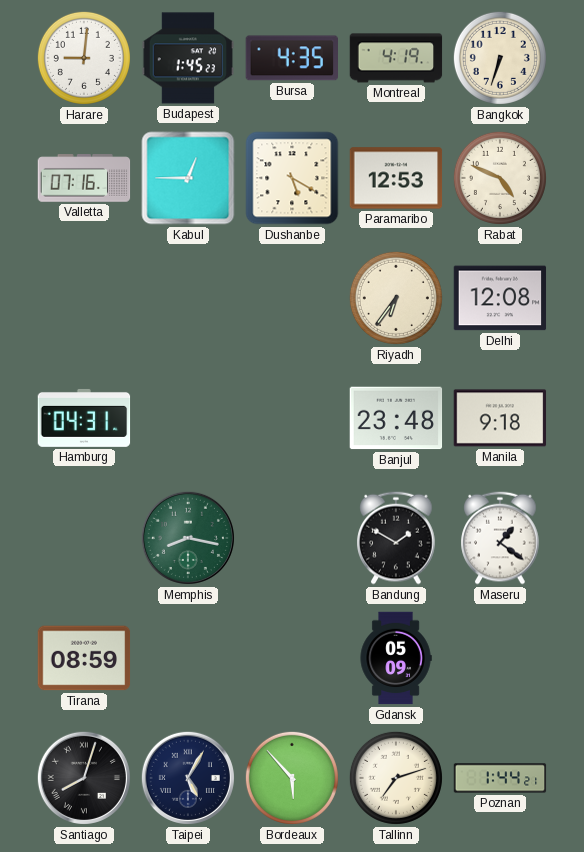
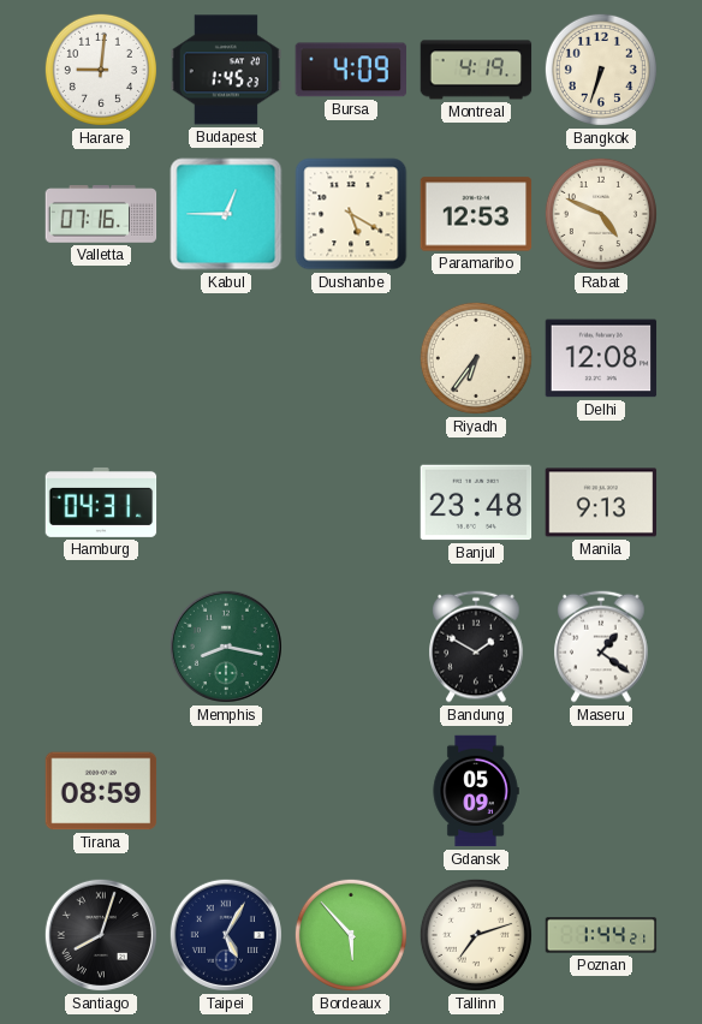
Bursa: 4:35 -> 4:09
Manila: 9:18 -> 9:13
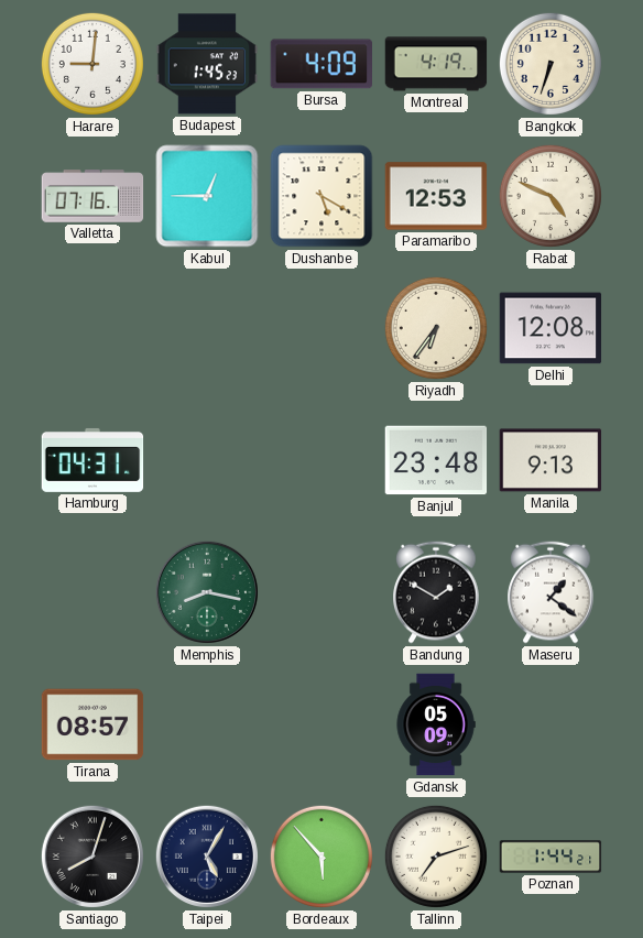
Tirana: 08:59 -> 08:57
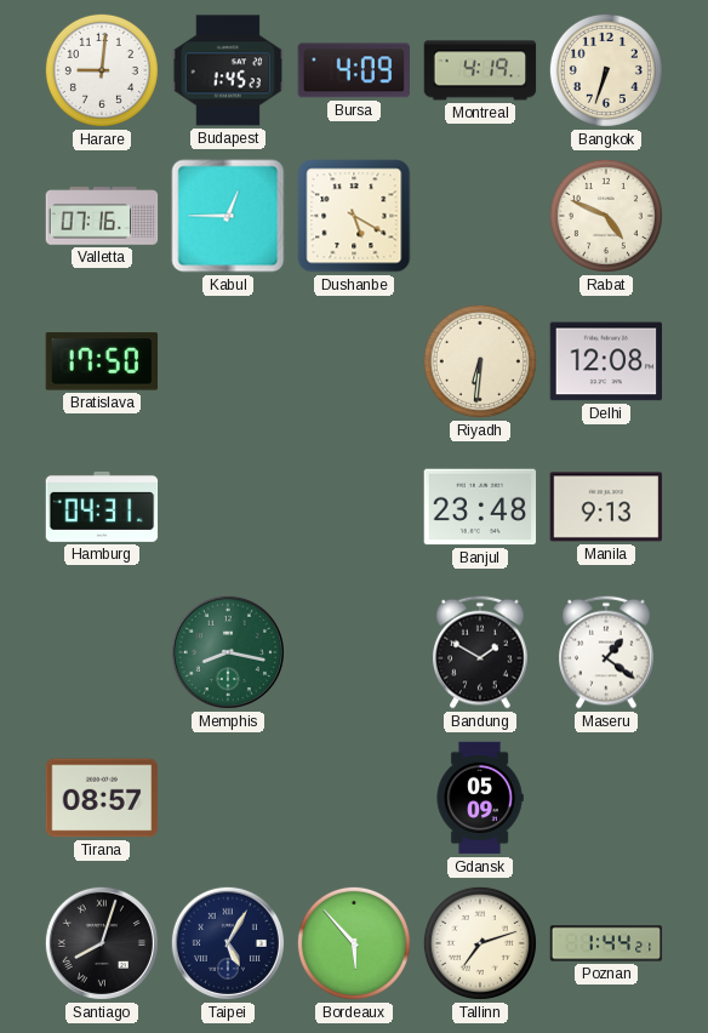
Paramaribo: 12:53 -> none
Bratislava: none -> 17:50
Riyadh: 6:36 -> 6:31
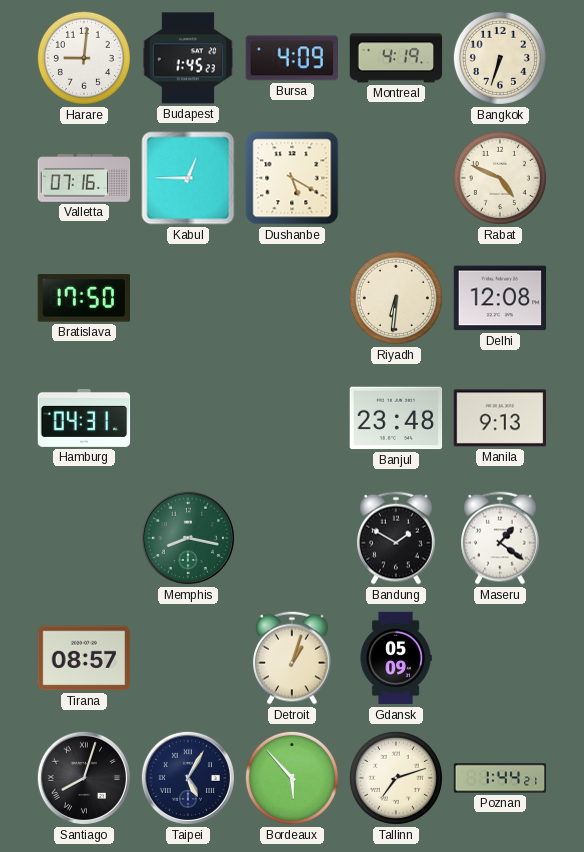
Detroit: none -> 1:03
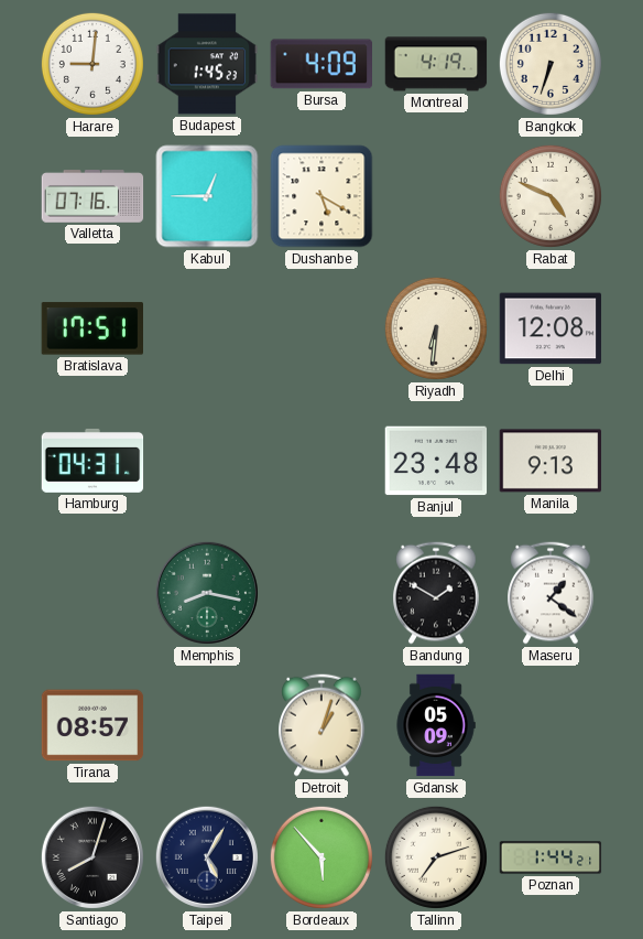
Bratislava: 17:50 -> 17:51
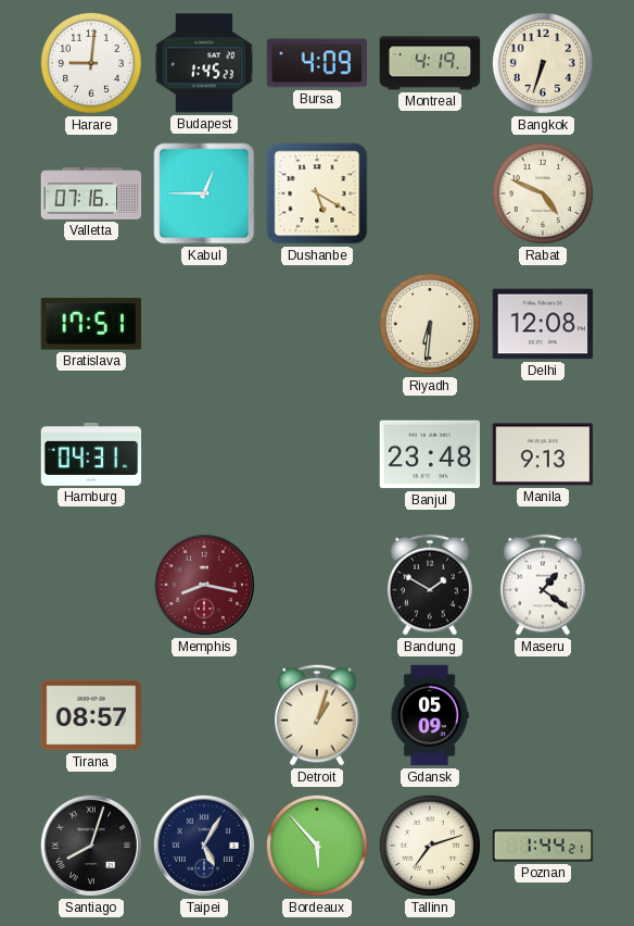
Memphis dial: green -> burgundy
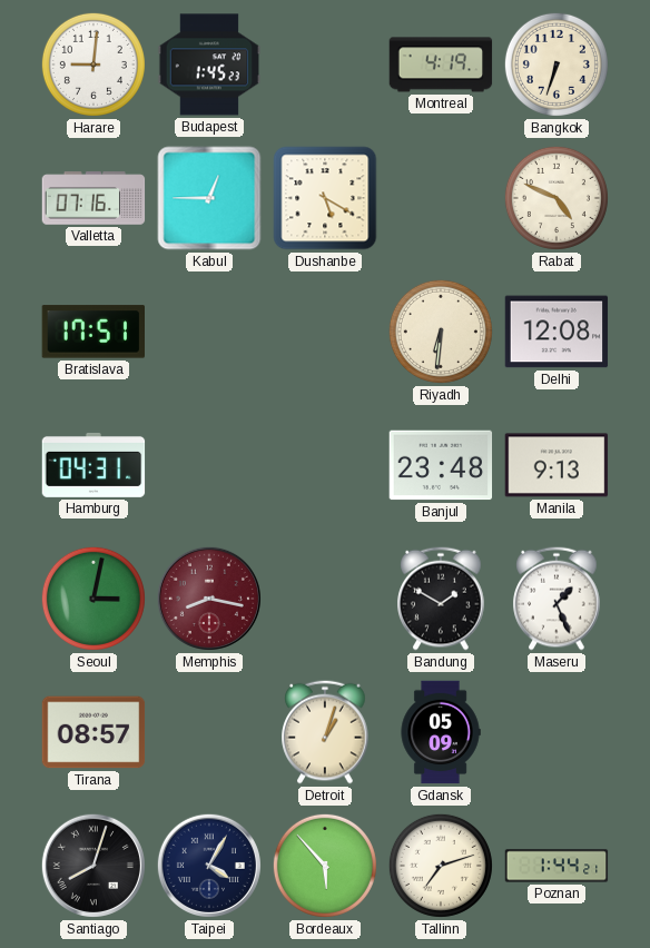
Bursa: 4:09 -> none
Seoul: none -> 3:02
Maseru: 1:21 -> 1:26
Taipei: 5:05 -> 4:05
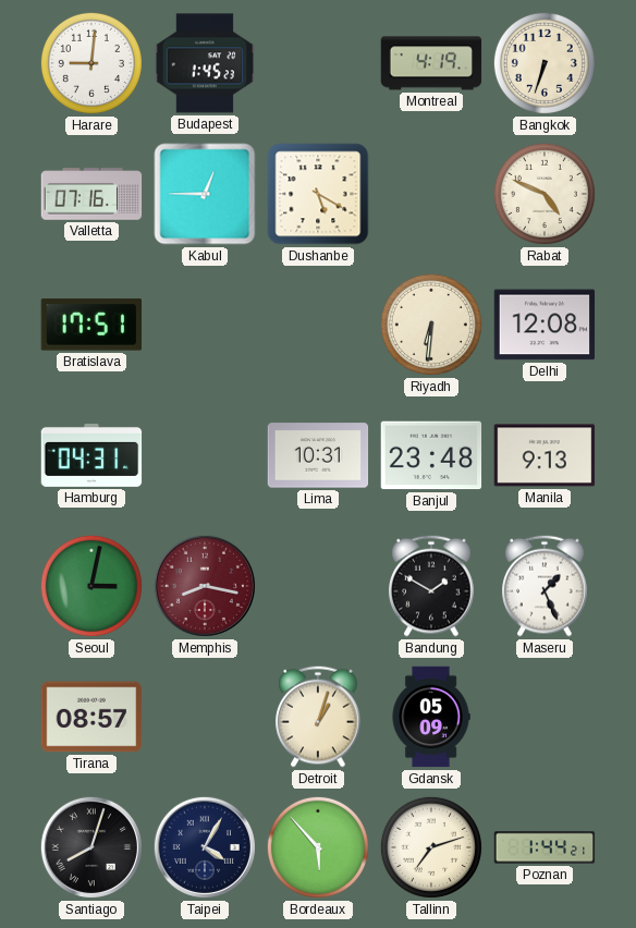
Lima: none -> 10:31
